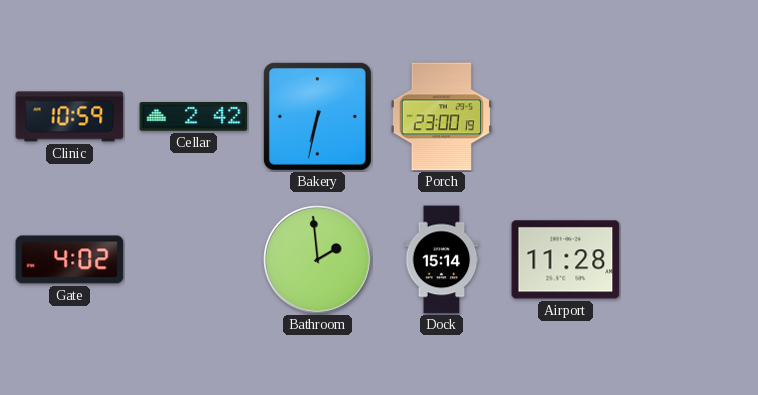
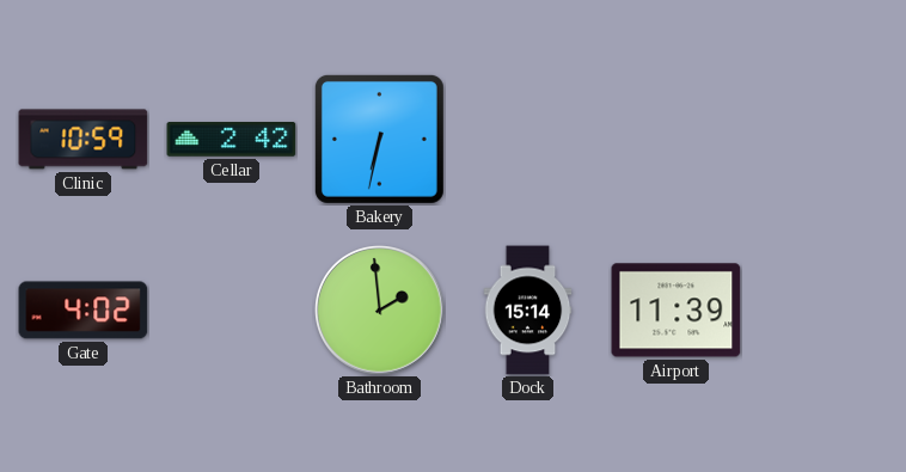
Porch: 23:00 -> none
Airport: 11:28 -> 11:39
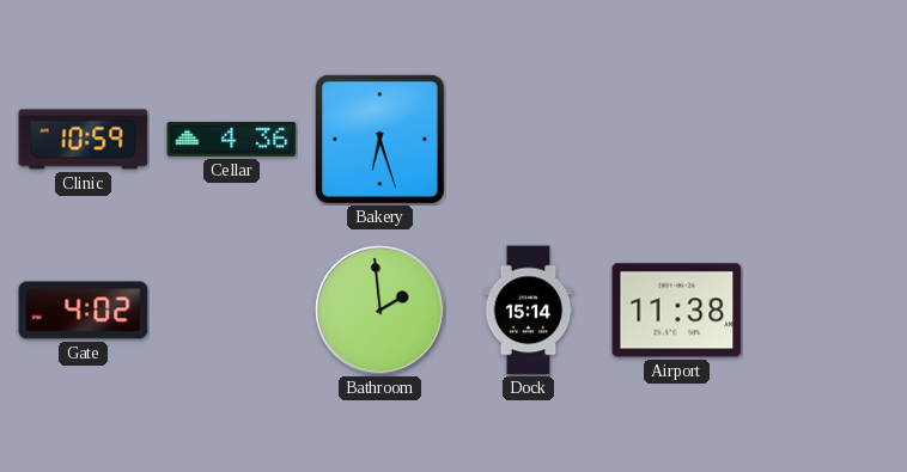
Cellar: 2:42 -> 4:36
Bakery: 6:32 -> 6:27
Airport: 11:39 -> 11:38
